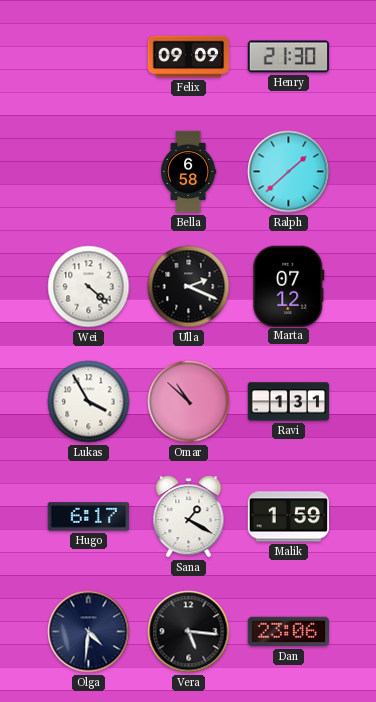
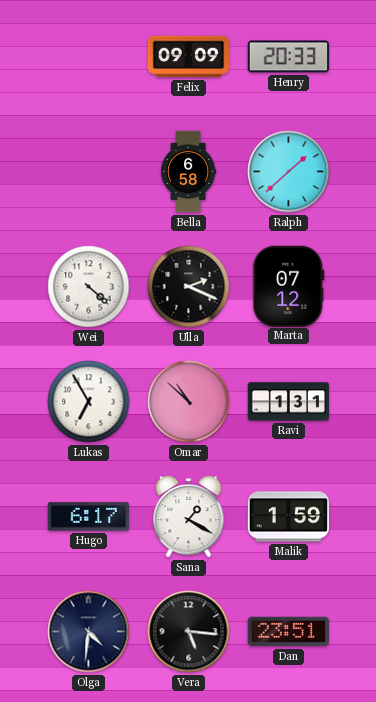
Henry: 21:30 -> 20:33
Lukas: 3:55 -> 6:55
Dan: 23:06 -> 23:51
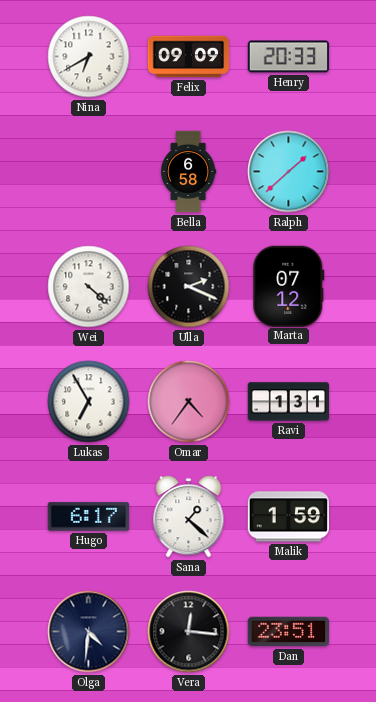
Nina: none -> 6:40
Omar: 10:52 -> 4:36
Sana: 1:20 -> 1:22
Vera: 5:16 -> 12:16
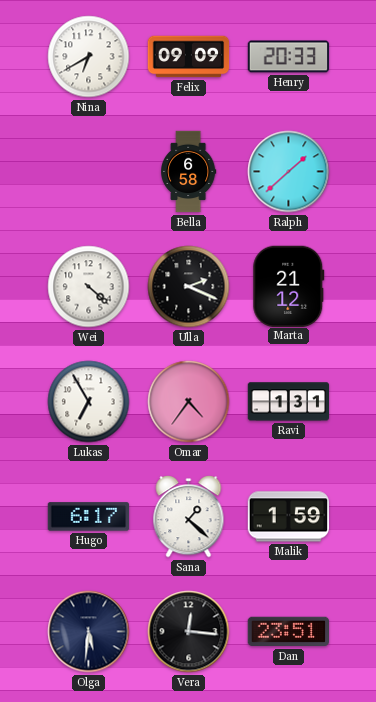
Marta: 07:12 -> 21:12
Olga: 4:31 -> 5:31
